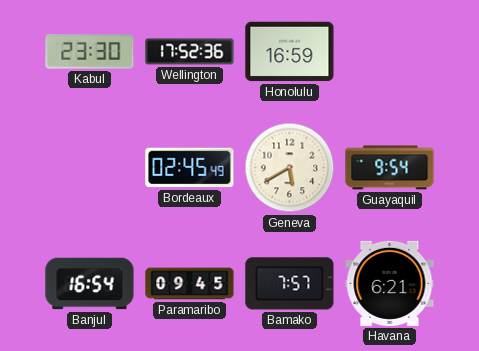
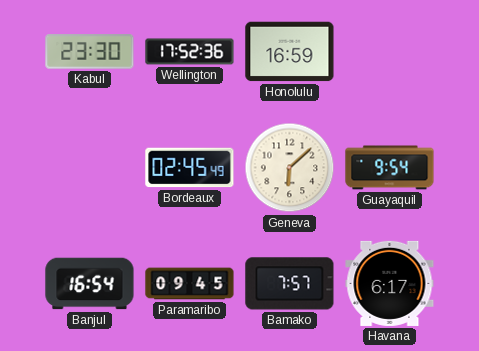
Geneva: 5:40 -> 6:08
Havana: 6:21 -> 6:17
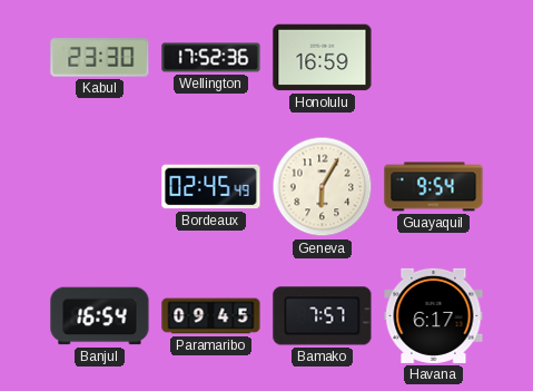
Geneva: 6:08 -> 6:05
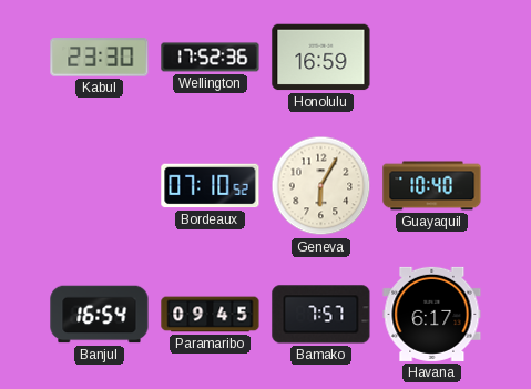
Bordeaux: 02:45 -> 07:10
Guayaquil: 9:54 -> 10:40
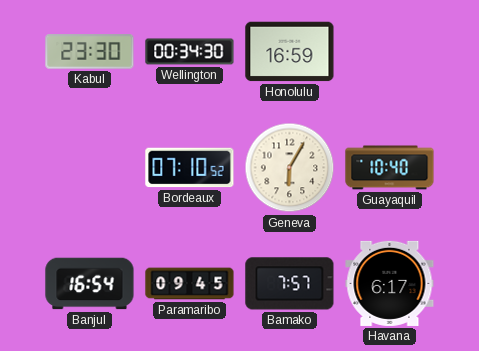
Wellington: 17:52 -> 00:34
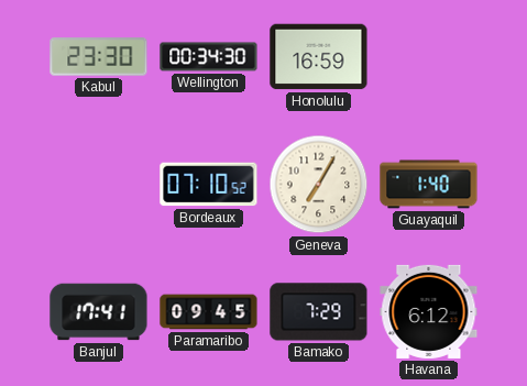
Geneva: 6:05 -> 7:05
Guayaquil: 10:40 -> 1:40
Banjul: 16:54 -> 17:41
Bamako: 7:57 -> 7:29
Havana: 6:17 -> 6:12
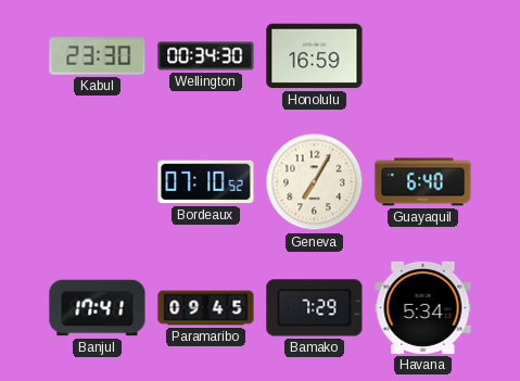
Guayaquil: 1:40 -> 6:40
Havana: 6:12 -> 5:34
